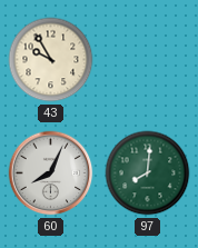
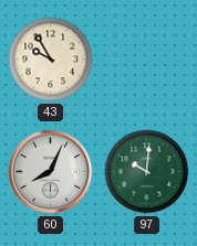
97: 8:01 -> 10:01
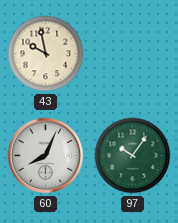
43: 9:55 -> 9:58
97: 10:01 -> 10:06
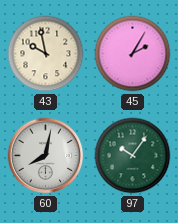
45: none -> 2:05
60: 8:04 -> 8:02
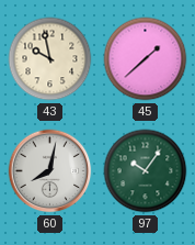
45: 2:05 -> 1:38
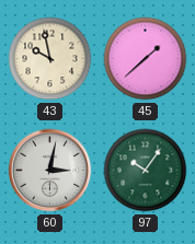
60: 8:02 -> 3:02
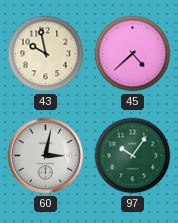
45: 1:38 -> 4:38
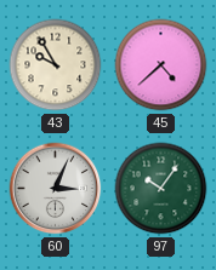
43: 9:58 -> 9:55
60: 3:02 -> 3:04
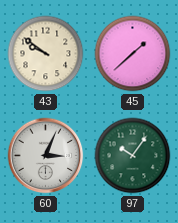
43: 9:55 -> 9:51
45: 4:38 -> 1:38
